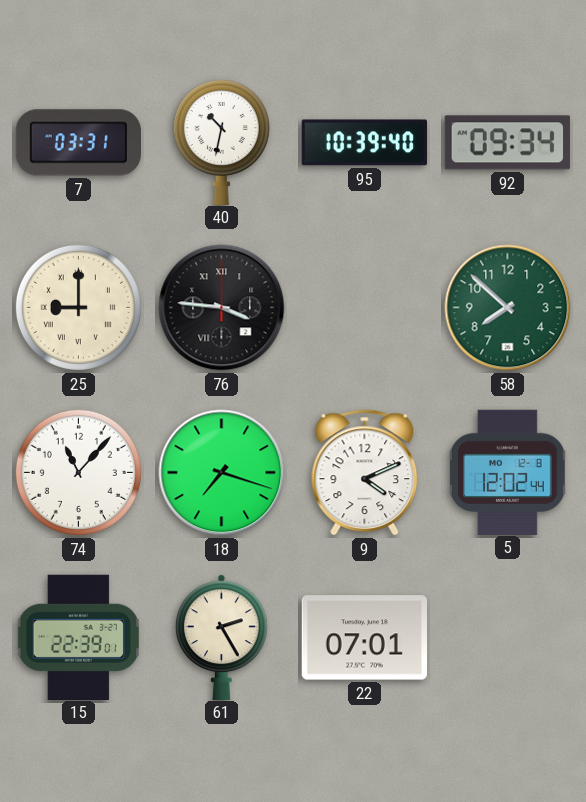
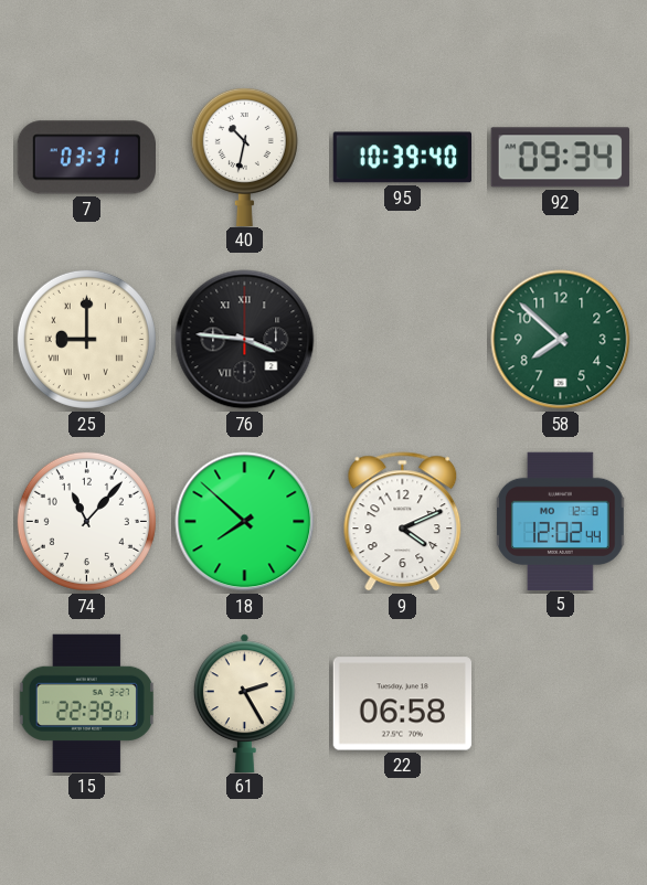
18: 7:18 -> 7:52
22: 07:01 -> 06:58
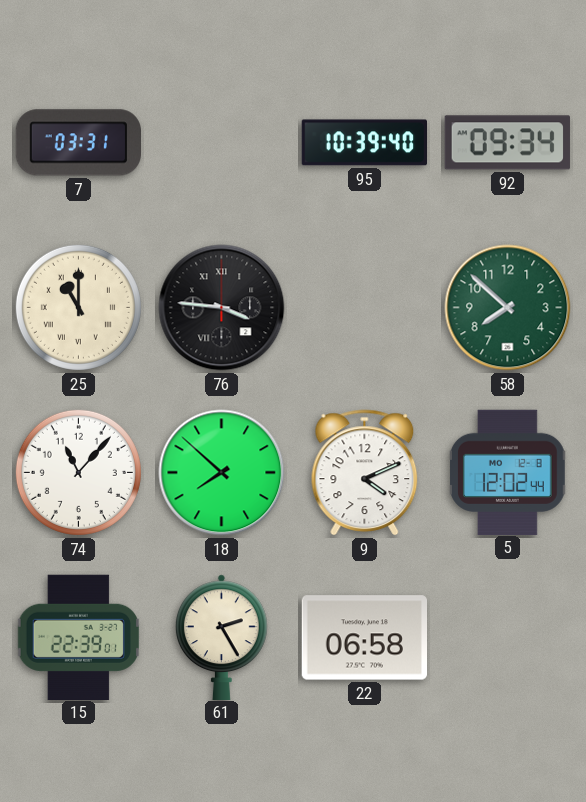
40: 10:32 -> none
25: 9:00 -> 11:00
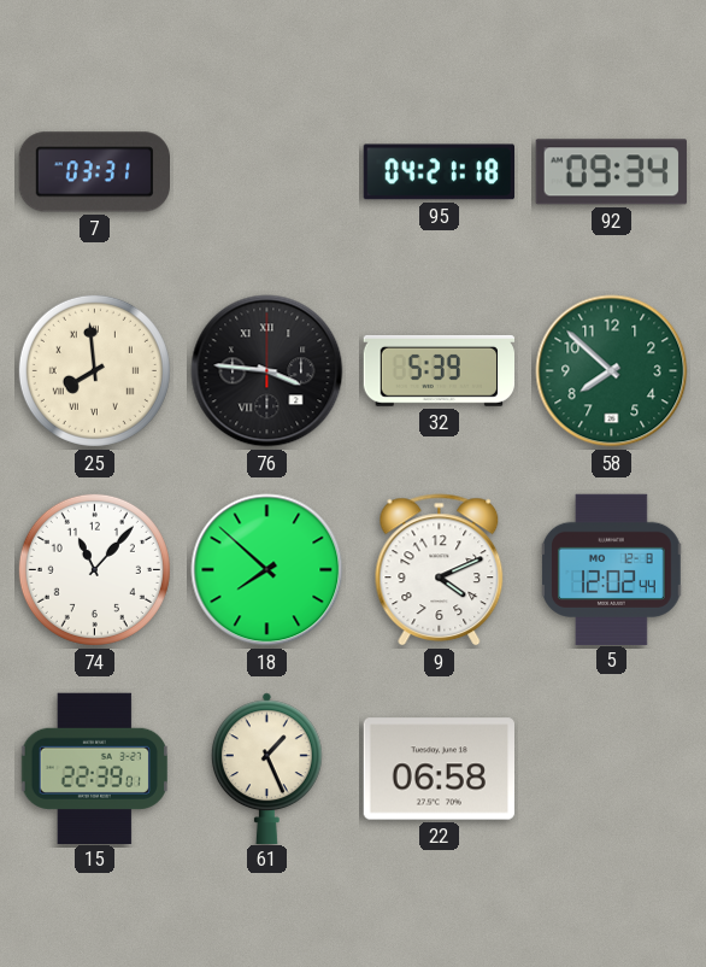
95: 10:39 -> 04:21
25: 11:00 -> 7:59
32: none -> 5:39
61: 2:25 -> 1:26
